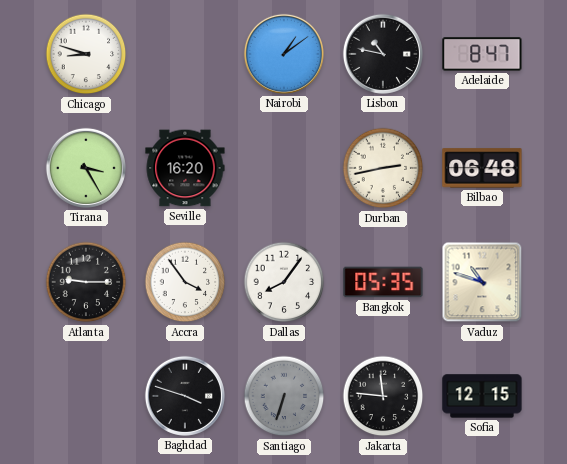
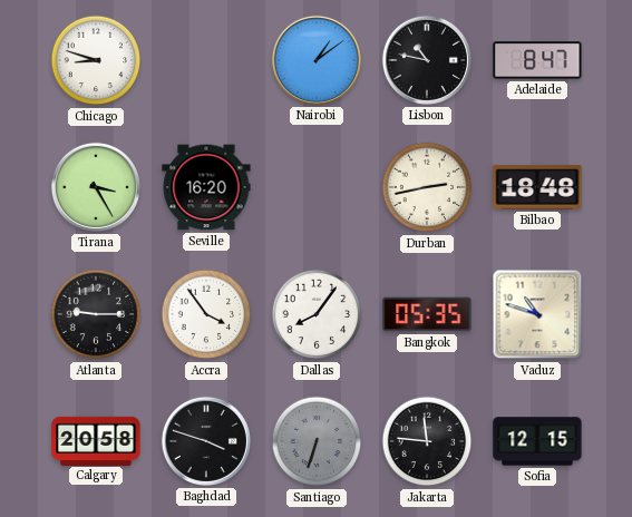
Bilbao: 06:48 -> 18:48
Calgary: none -> 20:58
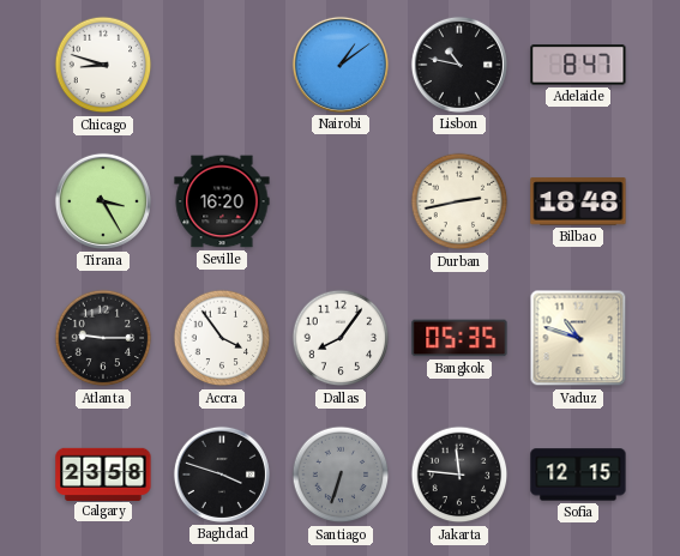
Calgary: 20:58 -> 23:58
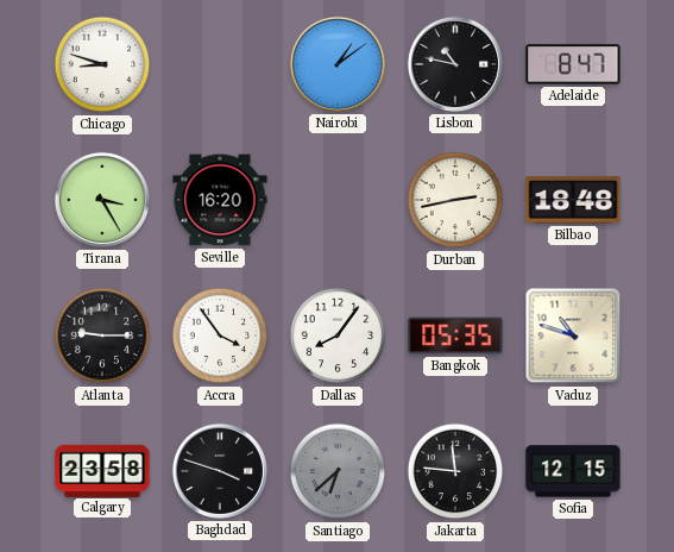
Santiago: 6:33 -> 6:38
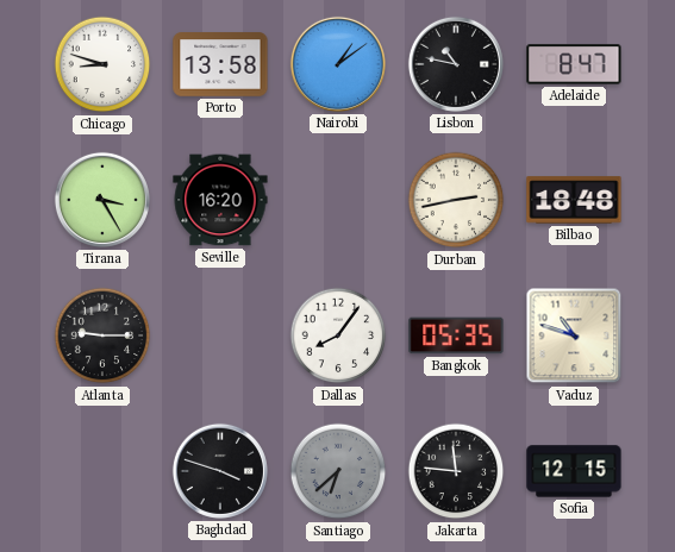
Porto: none -> 13:58
Accra: 3:54 -> none
Calgary: 23:58 -> none
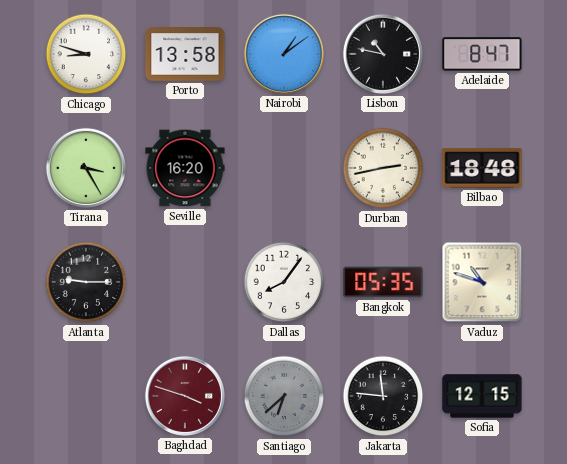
Baghdad dial: black -> burgundy
